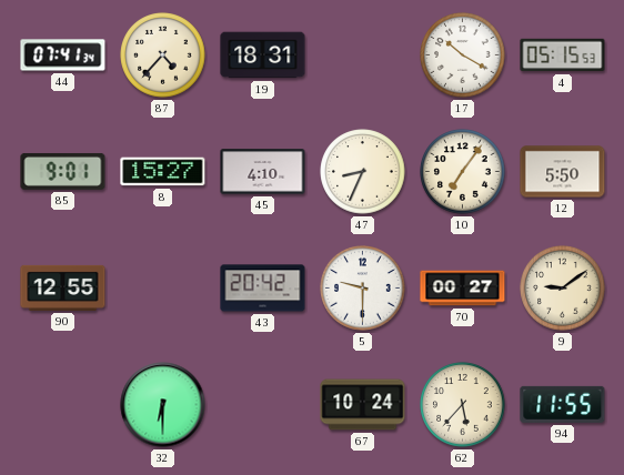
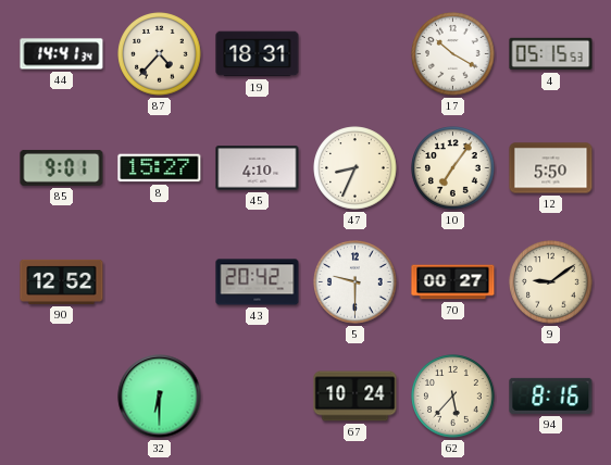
44: 07:41 -> 14:41
90: 12:55 -> 12:52
94: 11:55 -> 8:16
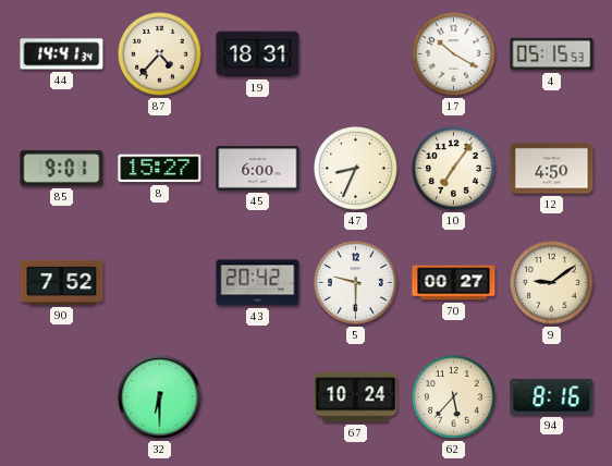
45: 4:10 -> 6:00
12: 5:50 -> 4:50
90: 12:52 -> 7:52
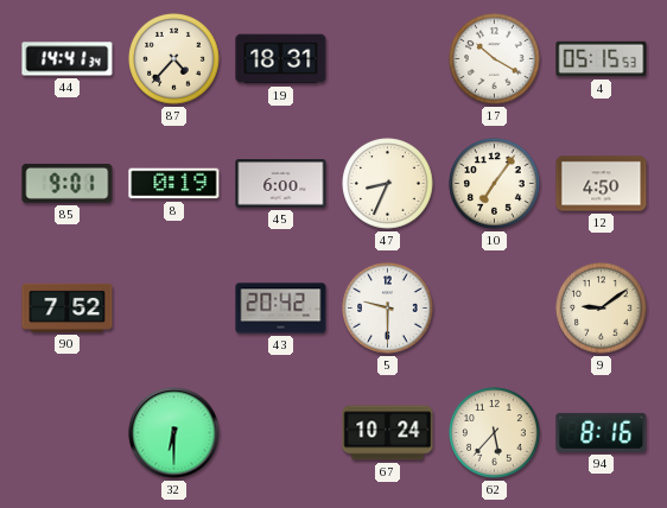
8: 15:27 -> 0:19
70: 00:27 -> none
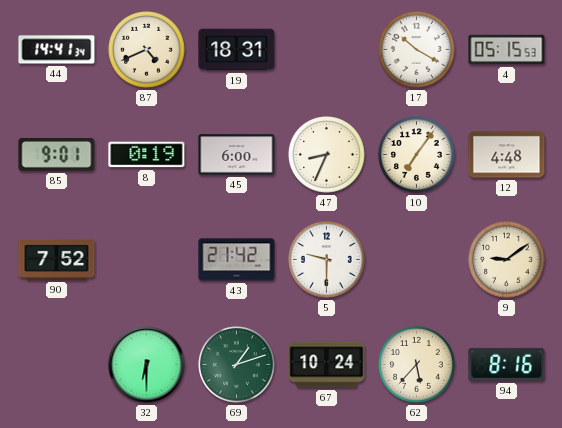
87: 4:37 -> 4:41
12: 4:50 -> 4:48
43: 20:42 -> 21:42
69: none -> 1:12
